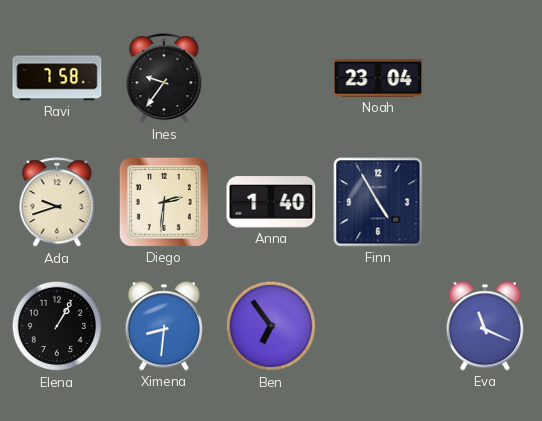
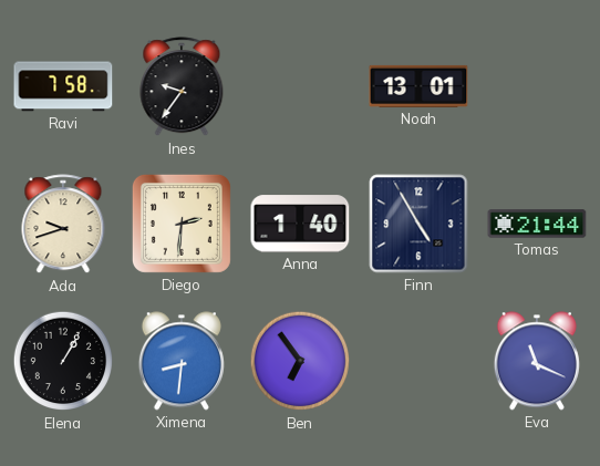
Noah: 23:04 -> 13:01
Tomas: none -> 21:44
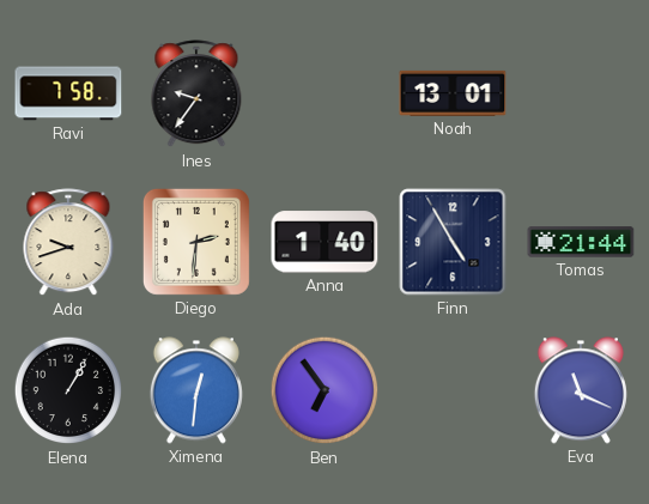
Ximena: 8:31 -> 12:31
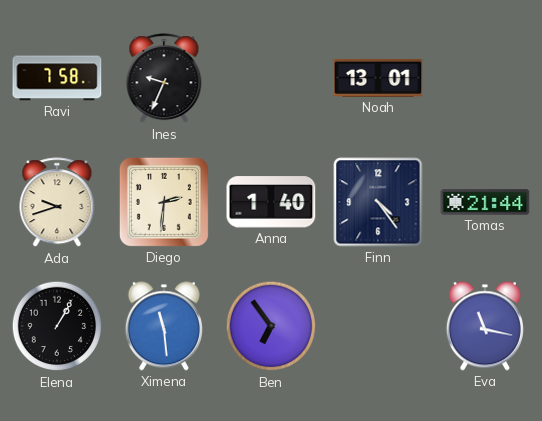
Ines: 9:36 -> 9:34
Finn: 4:55 -> 4:24
Ximena: 12:31 -> 11:29
Eva: 11:19 -> 11:17
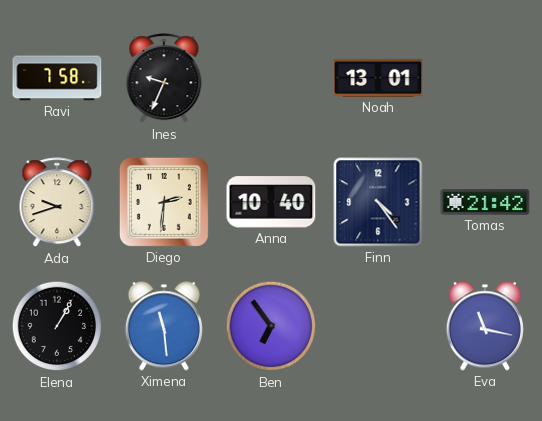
Anna: 1:40 -> 10:40
Tomas: 21:44 -> 21:42
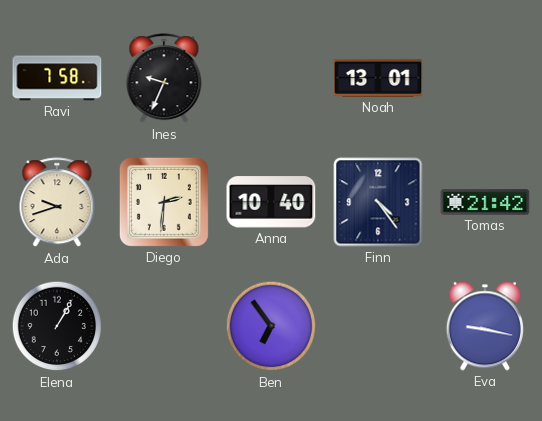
Ximena: 11:29 -> none
Eva: 11:17 -> 9:17
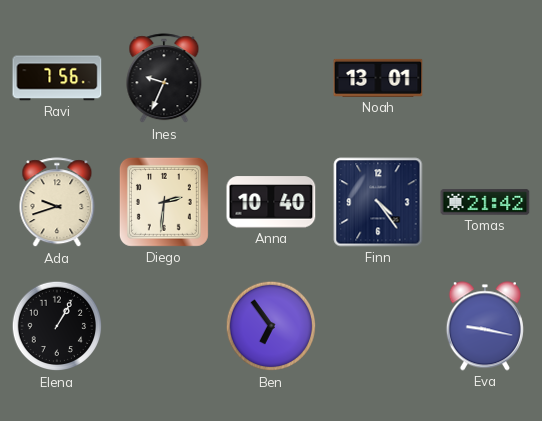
Ravi: 7:58 -> 7:56
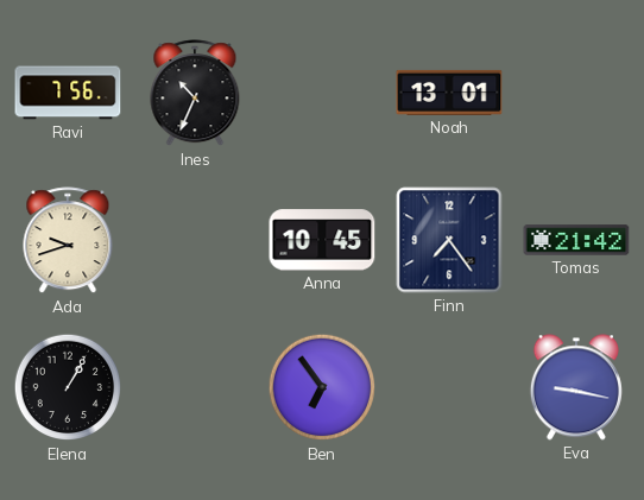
Ines: 9:34 -> 10:34
Diego: 2:31 -> none
Anna: 10:40 -> 10:45
Finn: 4:24 -> 7:24
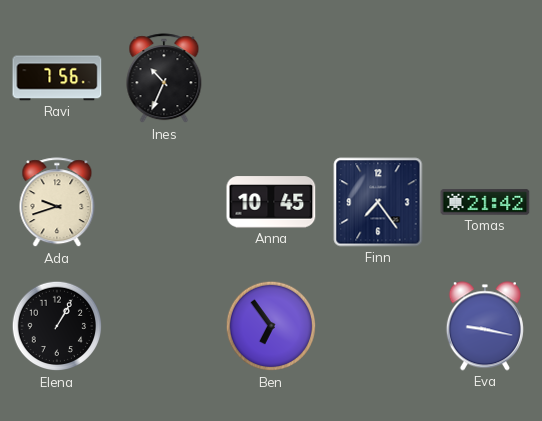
Noah: 13:01 -> none
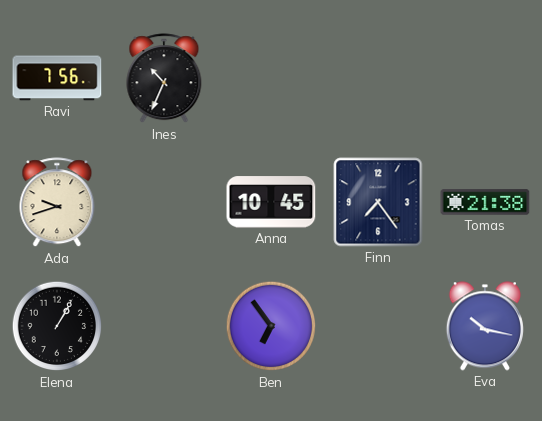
Tomas: 21:42 -> 21:38
Eva: 9:17 -> 10:17
